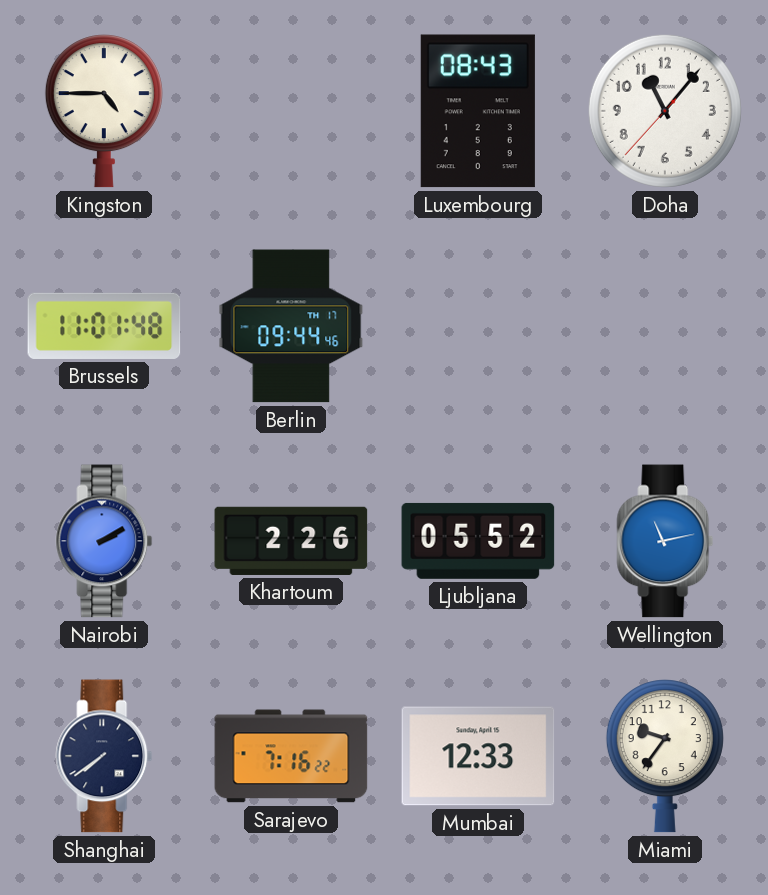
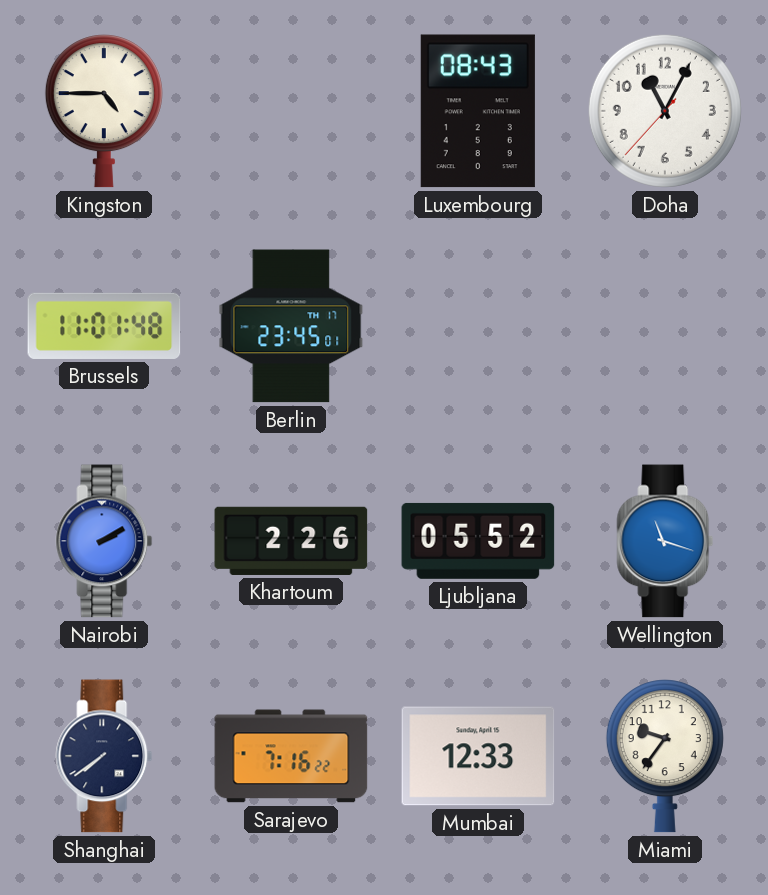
Doha: 11:06 -> 11:04
Berlin: 09:44 -> 23:45
Wellington: 11:13 -> 11:18
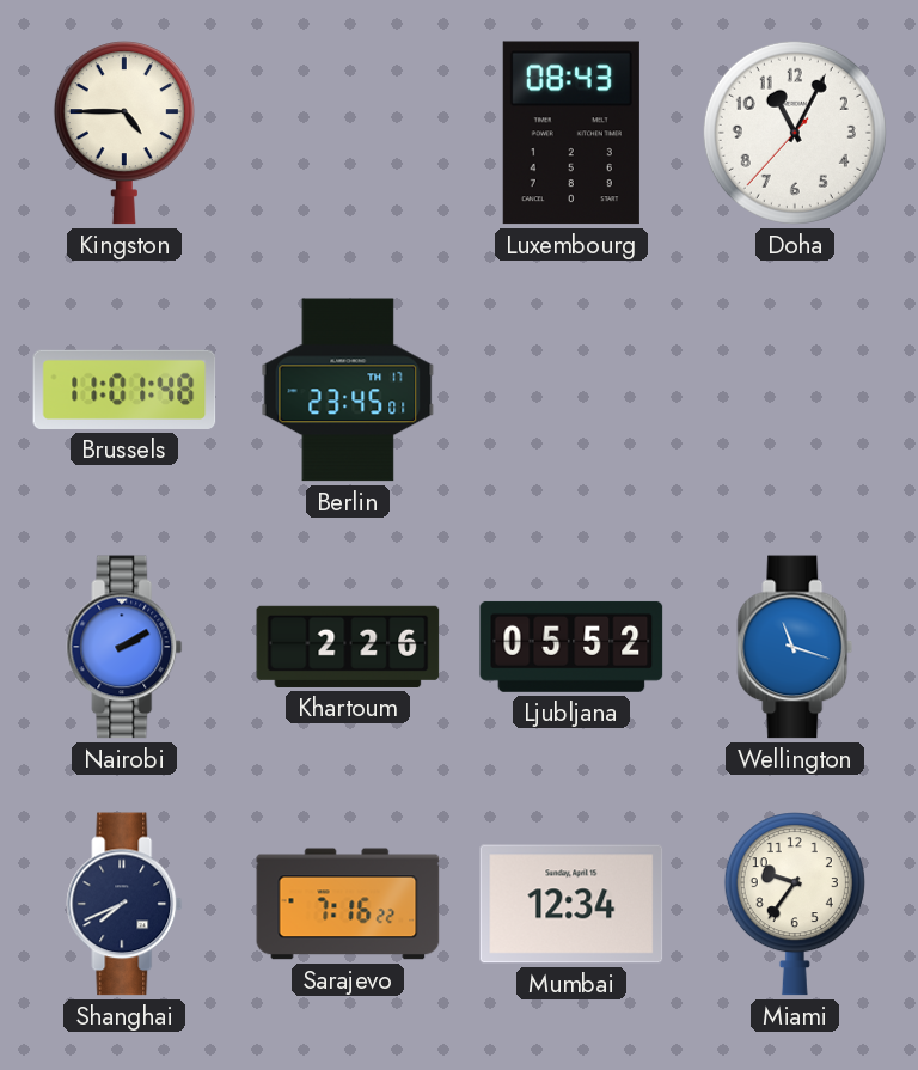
Shanghai: 7:39 -> 7:41
Mumbai: 12:33 -> 12:34
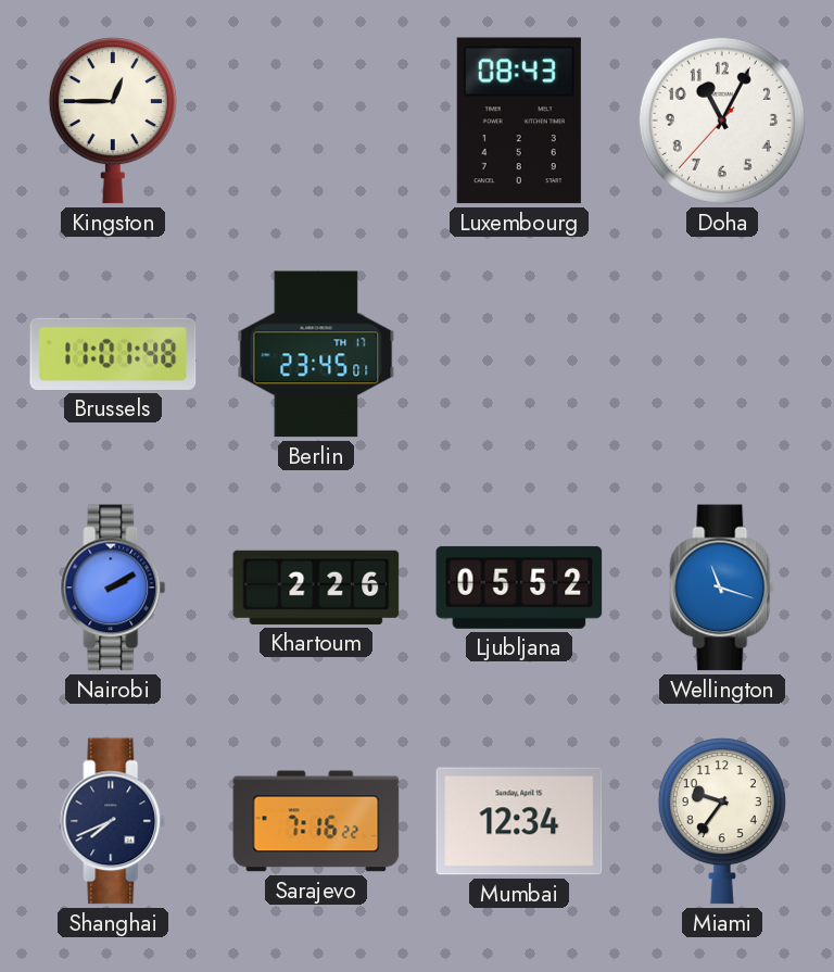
Kingston: 4:45 -> 12:45
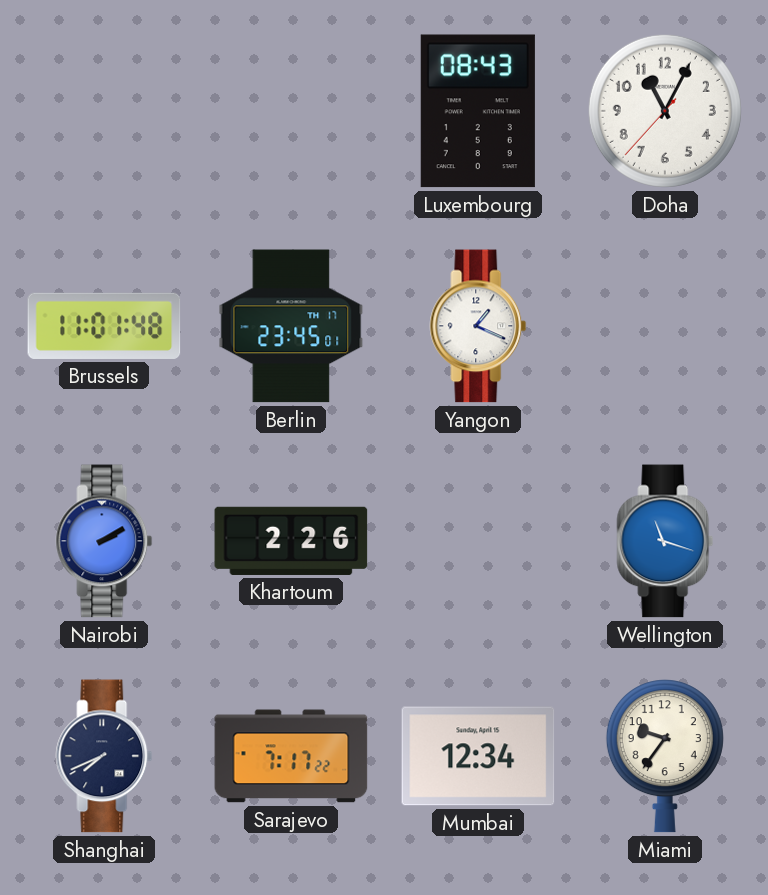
Kingston: 12:45 -> none
Yangon: none -> 1:19
Ljubljana: 05:52 -> none
Sarajevo: 7:16 -> 7:17
